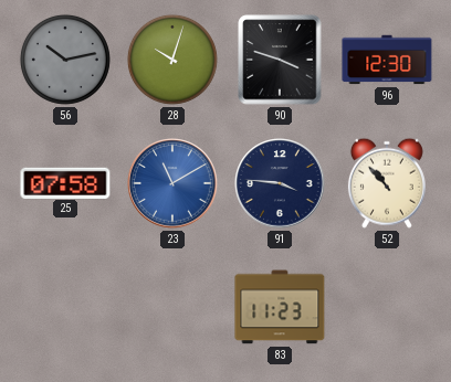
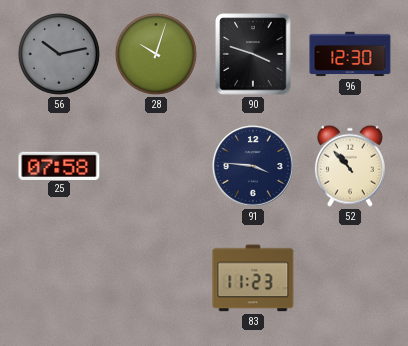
23: 11:10 -> none
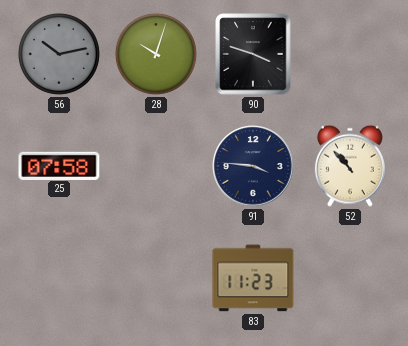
96: 12:30 -> none
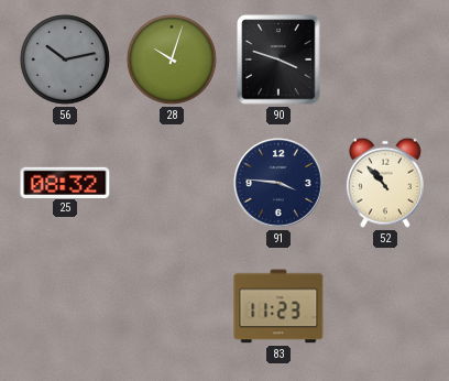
25: 07:58 -> 08:32
